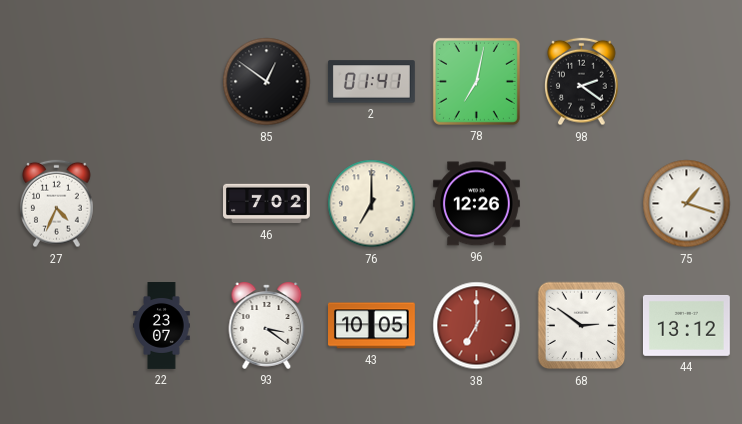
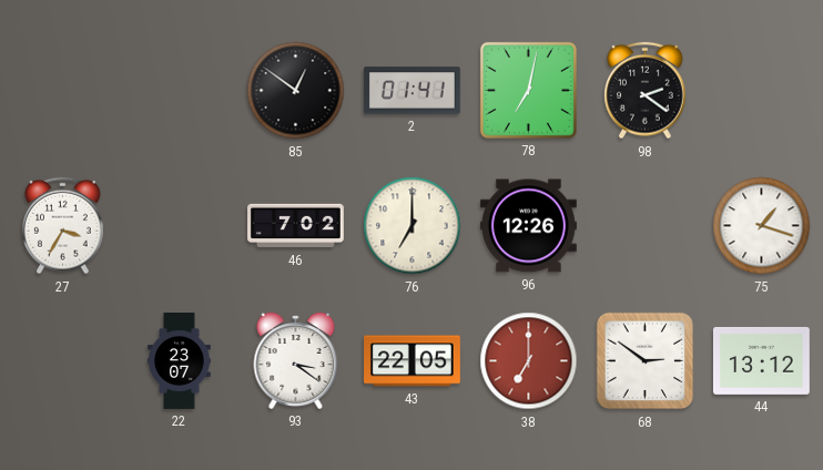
27: 4:34 -> 3:35
43: 10:05 -> 22:05
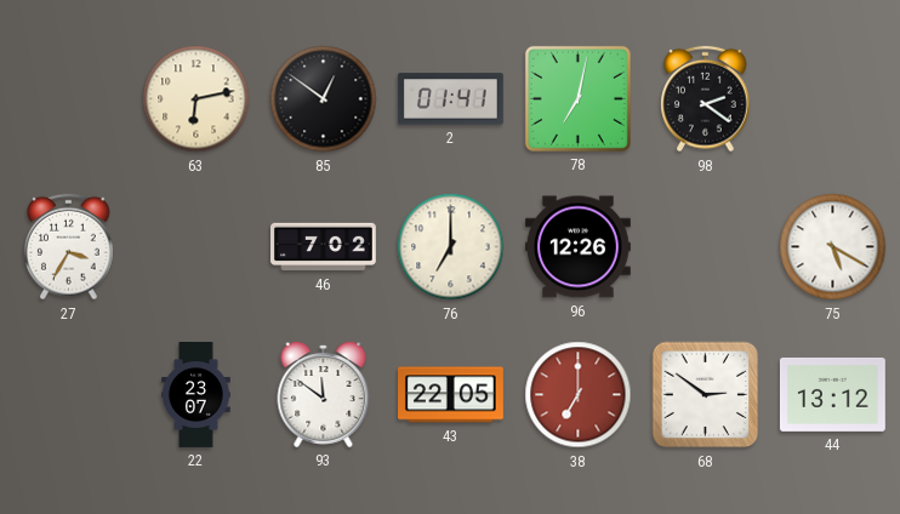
63: none -> 6:13
75: 1:18 -> 5:20
93: 3:21 -> 11:51
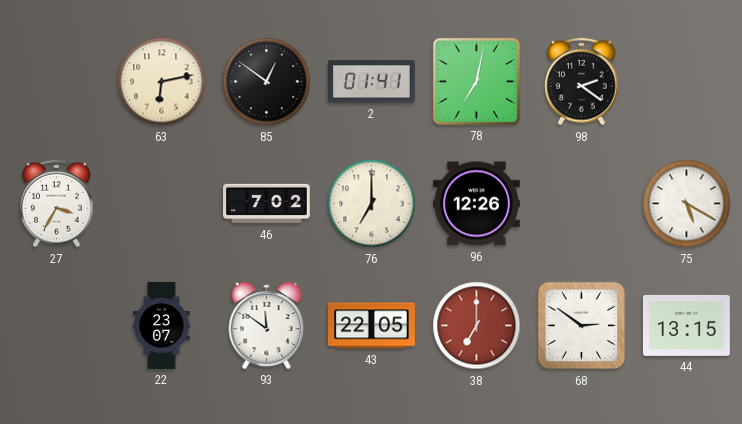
44: 13:12 -> 13:15
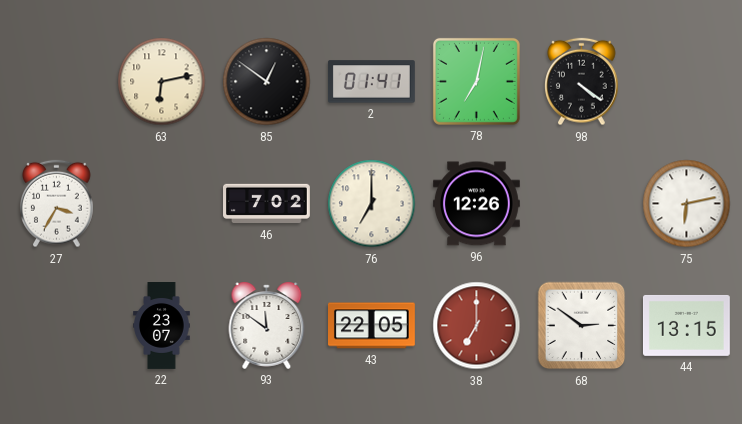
98: 2:21 -> 4:21
75: 5:20 -> 6:13
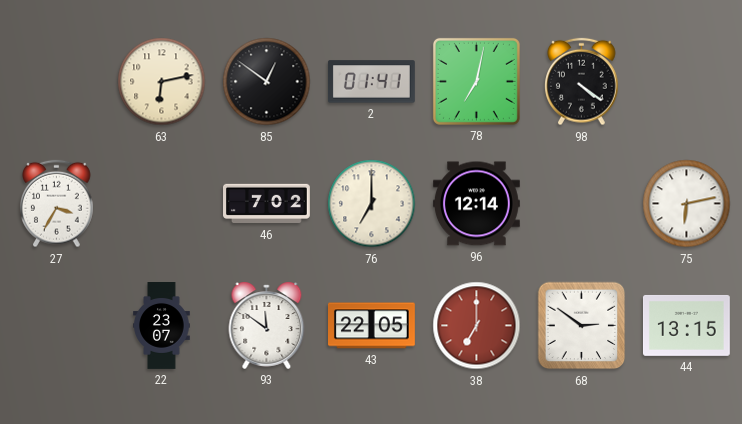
96: 12:26 -> 12:14
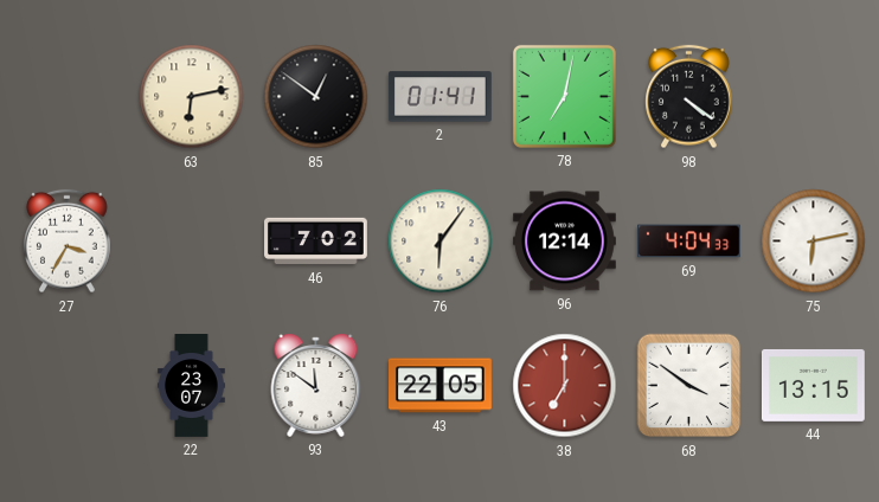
76: 7:00 -> 6:06
69: none -> 4:04
68: 2:51 -> 3:51
